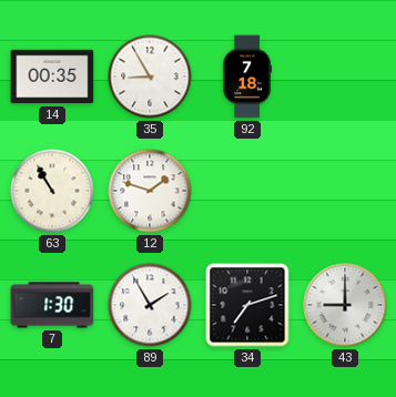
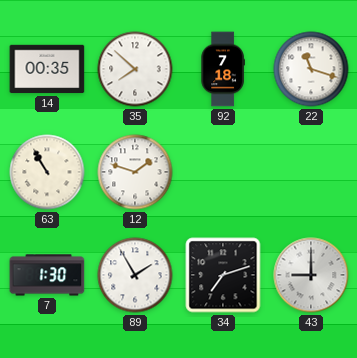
35: 8:55 -> 7:52
22: none -> 11:18
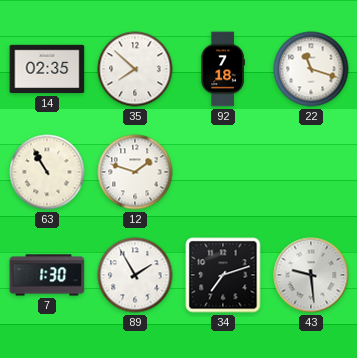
14: 00:35 -> 02:35
43: 9:00 -> 9:29
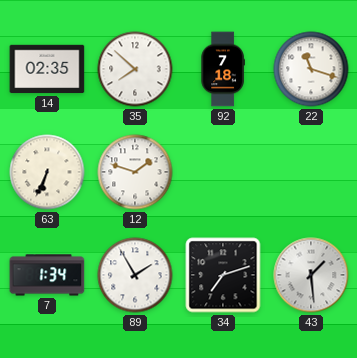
63: 10:55 -> 6:34
7: 1:30 -> 1:34
43: 9:29 -> 1:29
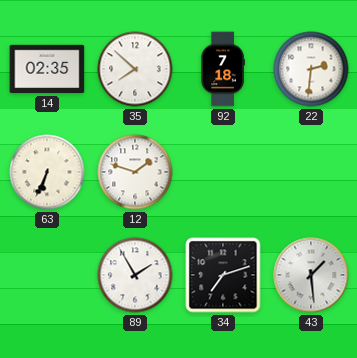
22: 11:18 -> 2:31
7: 1:34 -> none
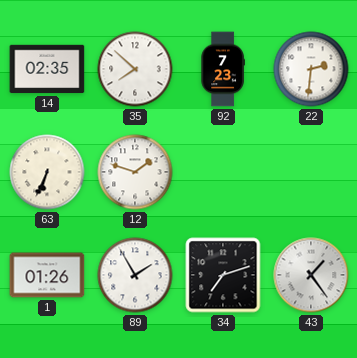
92: 7:18 -> 7:23
1: none -> 01:26
43: 1:29 -> 1:24
